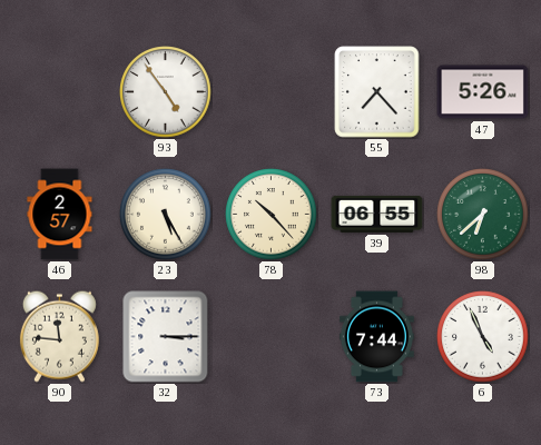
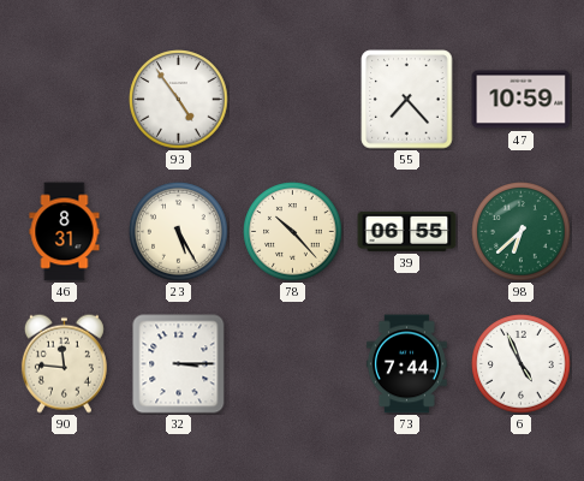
47: 5:26 -> 10:59
46: 2:57 -> 8:31
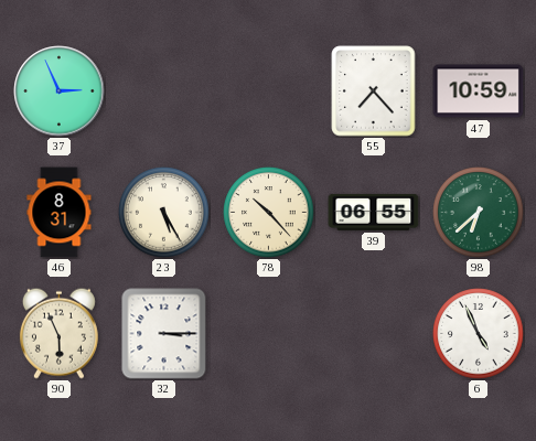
37: none -> 2:56
93: 4:54 -> none
90: 11:46 -> 5:56
73: 7:44 -> none
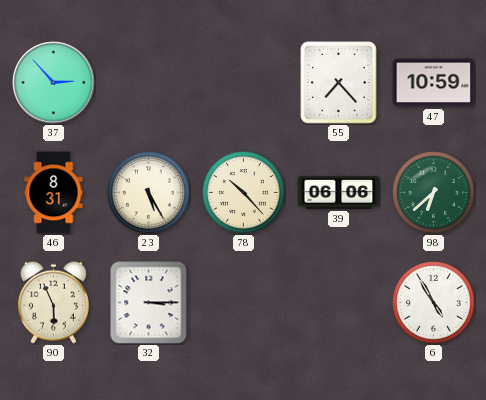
37: 2:56 -> 2:53
39: 06:55 -> 06:06
6: 4:56 -> 4:55
